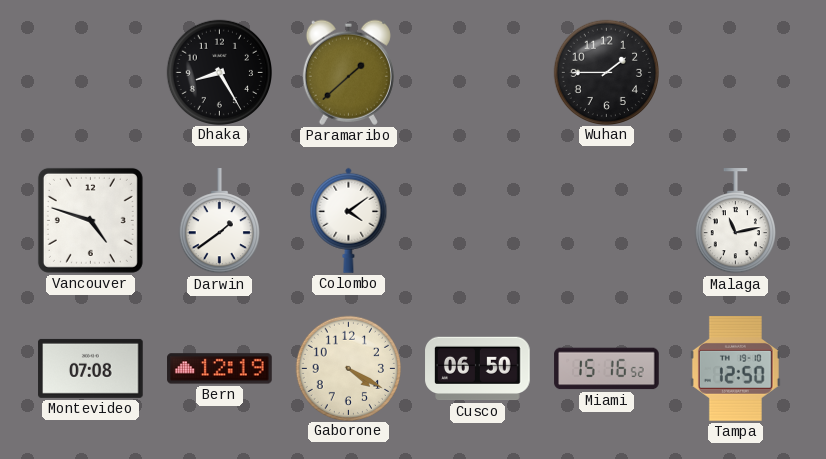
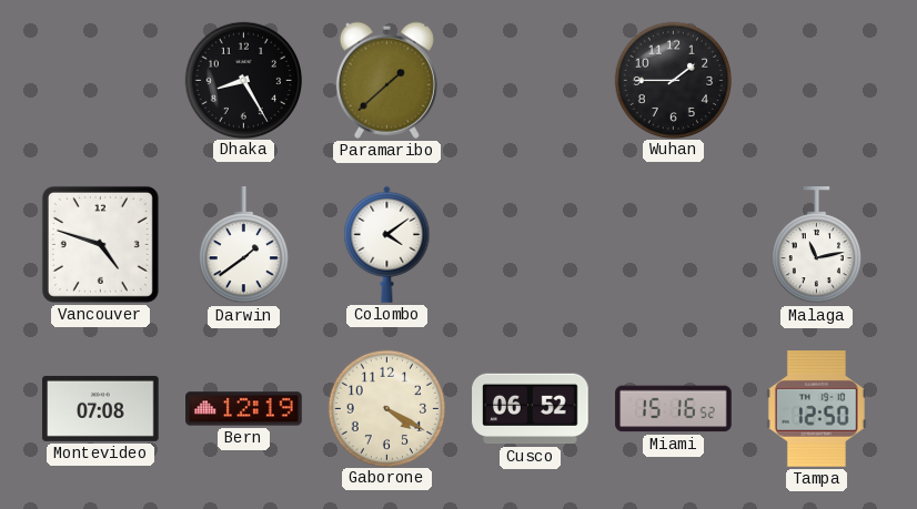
Cusco: 06:50 -> 06:52
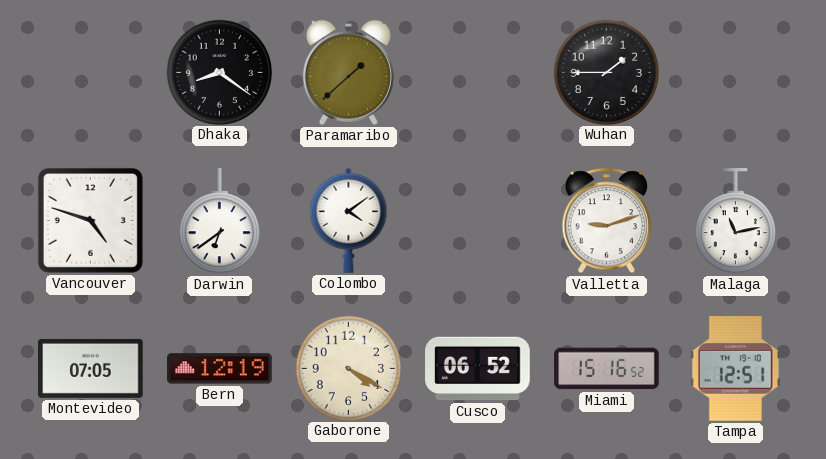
Dhaka: 8:25 -> 8:21
Darwin: 1:39 -> 6:39
Valletta: none -> 9:12
Montevideo: 07:08 -> 07:05
Tampa: 12:50 -> 12:51
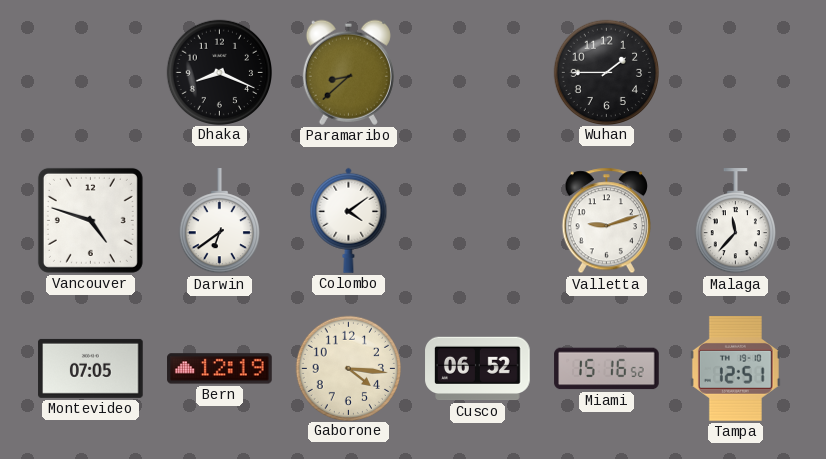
Dhaka: 8:21 -> 8:19
Paramaribo: 1:38 -> 8:38
Malaga: 11:13 -> 11:37
Gaborone: 4:20 -> 4:16
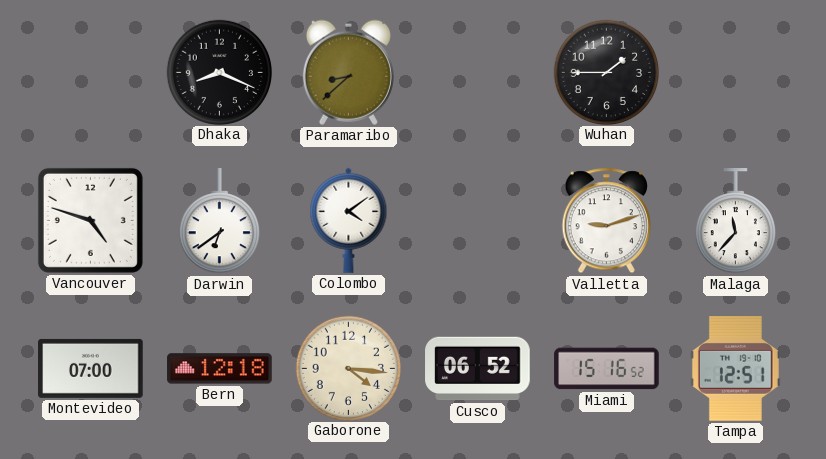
Montevideo: 07:05 -> 07:00
Bern: 12:19 -> 12:18
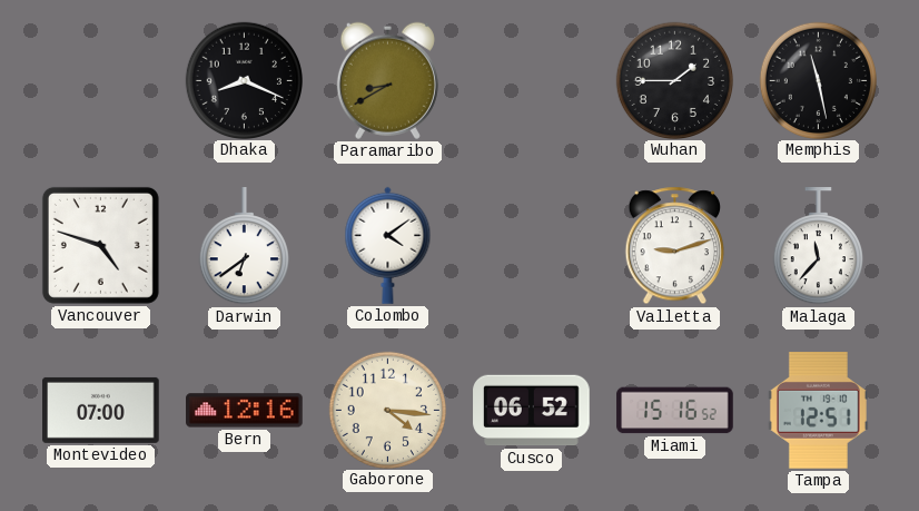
Paramaribo: 8:38 -> 8:40
Memphis: none -> 11:28
Bern: 12:18 -> 12:16
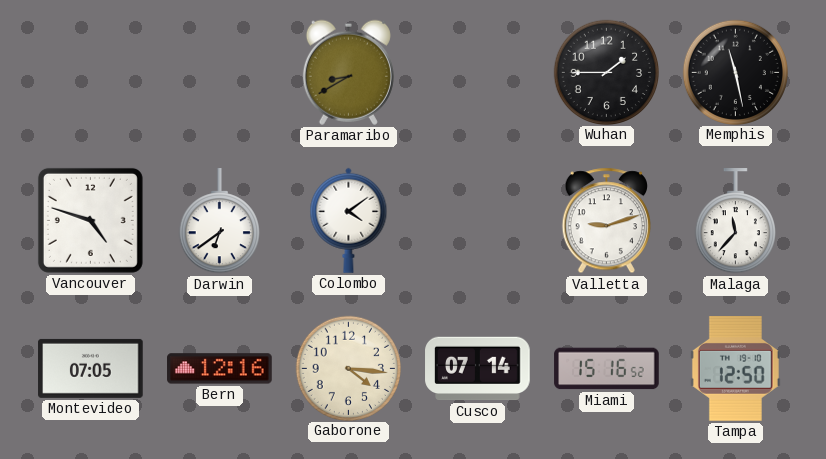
Dhaka: 8:19 -> none
Montevideo: 07:00 -> 07:05
Cusco: 06:52 -> 07:14
Tampa: 12:51 -> 12:50
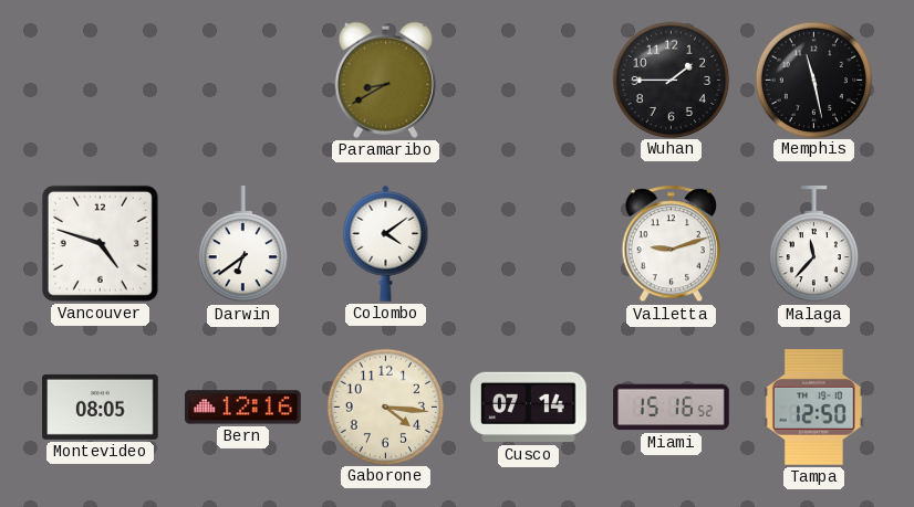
Montevideo: 07:05 -> 08:05
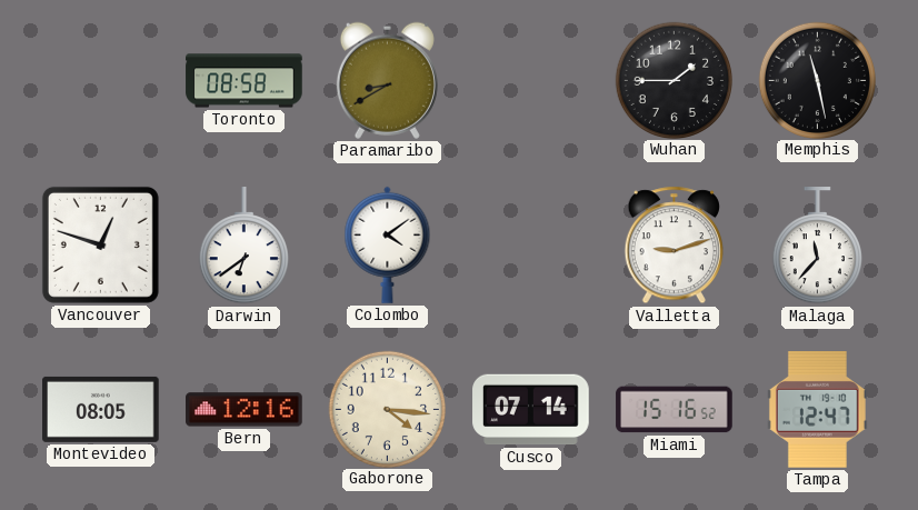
Toronto: none -> 08:58
Vancouver: 4:48 -> 12:48
Tampa: 12:50 -> 12:47
